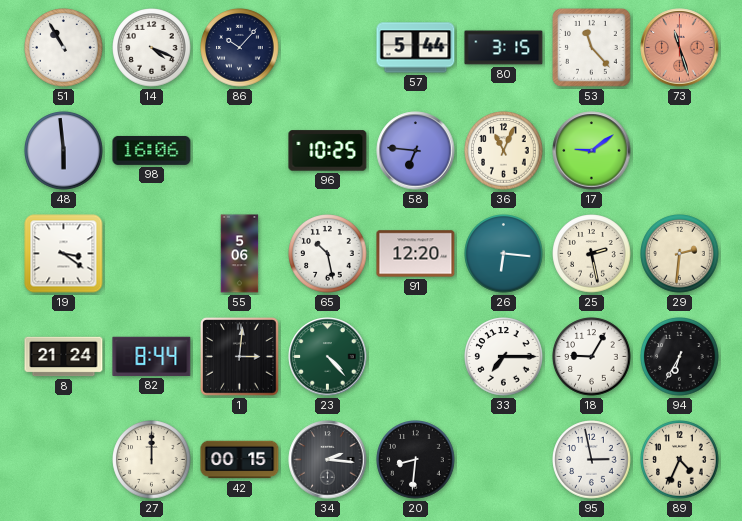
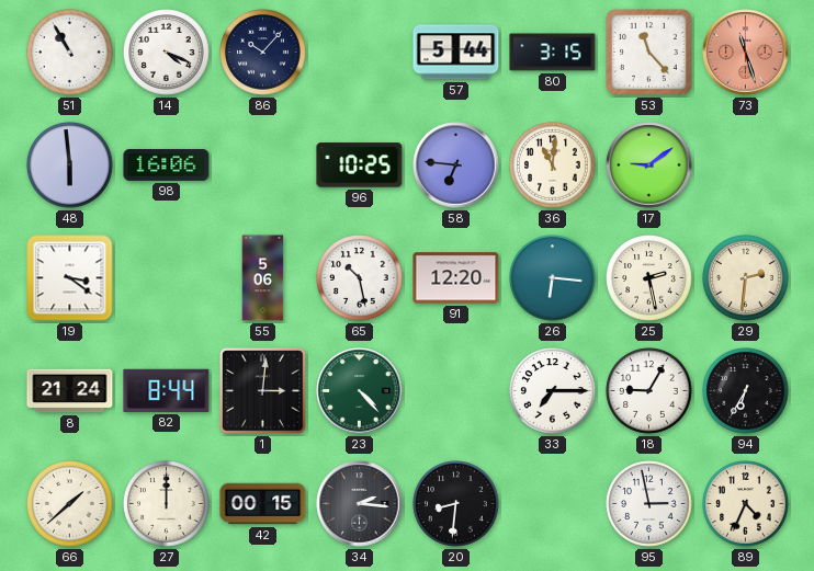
36: 11:04 -> 11:01
66: none -> 1:38
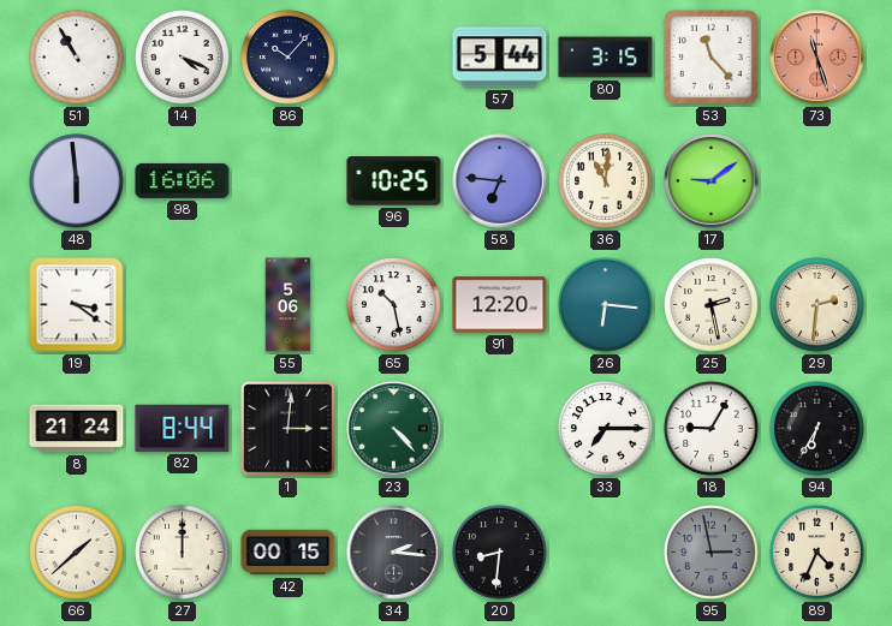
95 dial: white -> grey
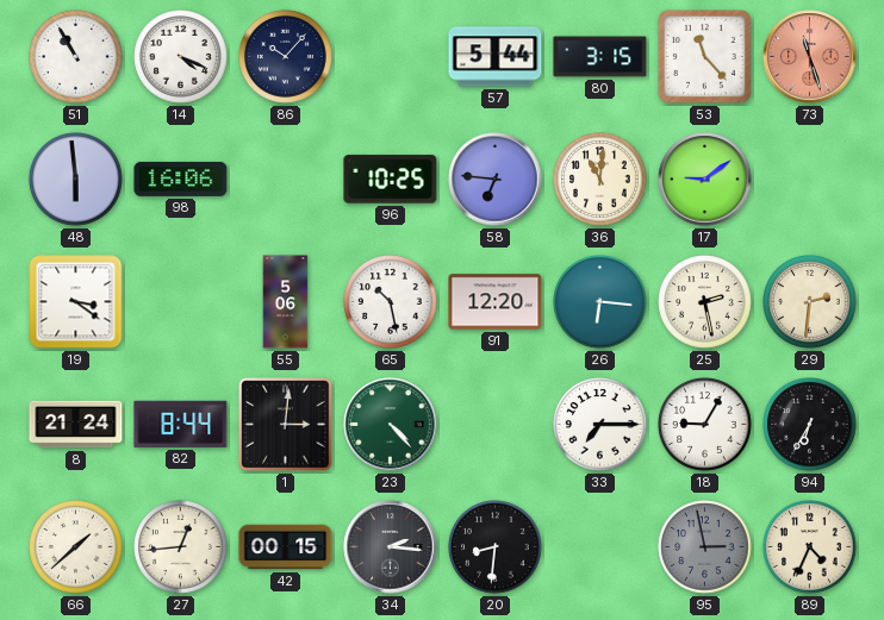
27: 12:00 -> 12:44
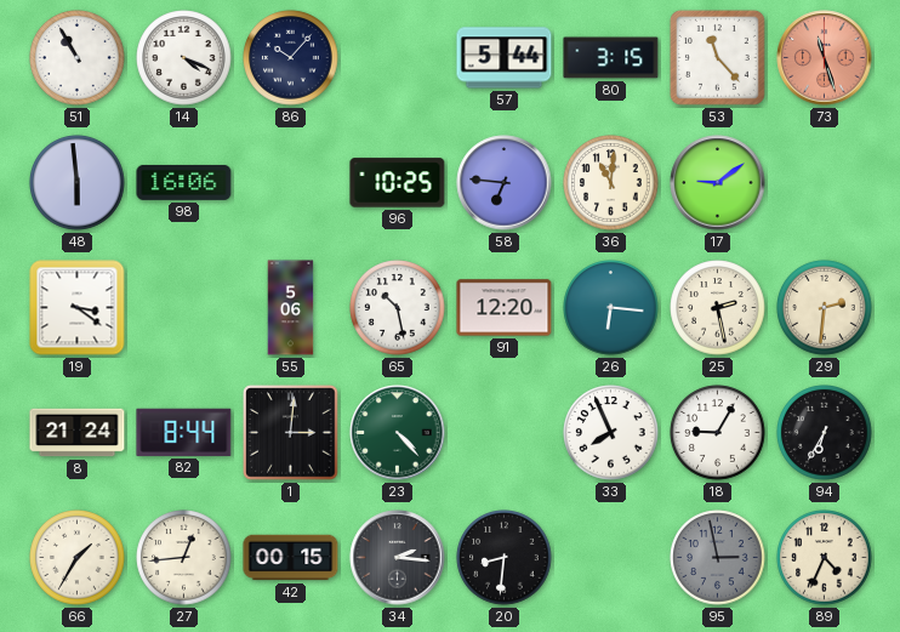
33: 7:15 -> 7:56
66: 1:38 -> 1:35
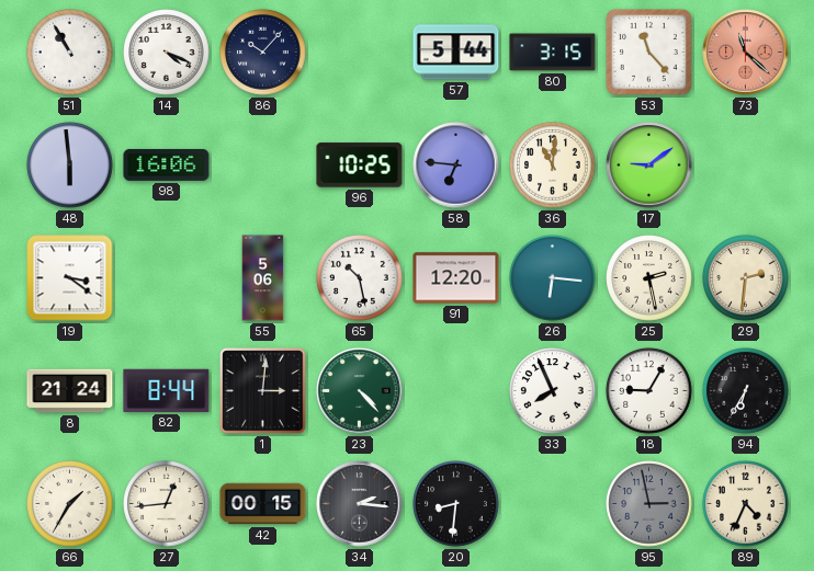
73: 11:27 -> 11:22
